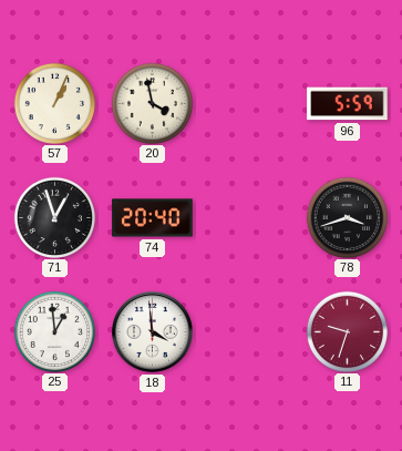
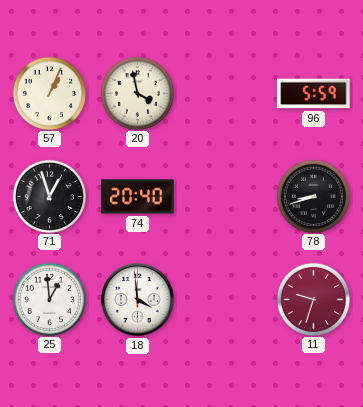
78: 3:42 -> 8:42
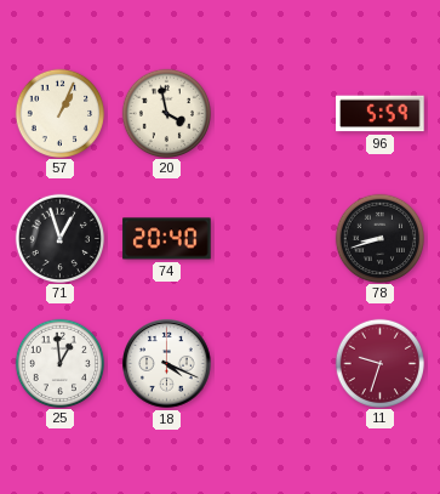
18: 3:59 -> 4:19
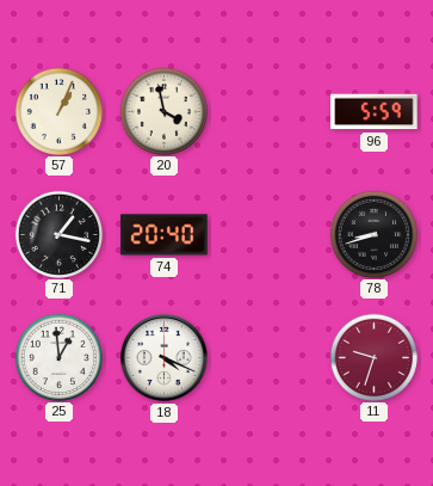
71: 12:57 -> 1:17
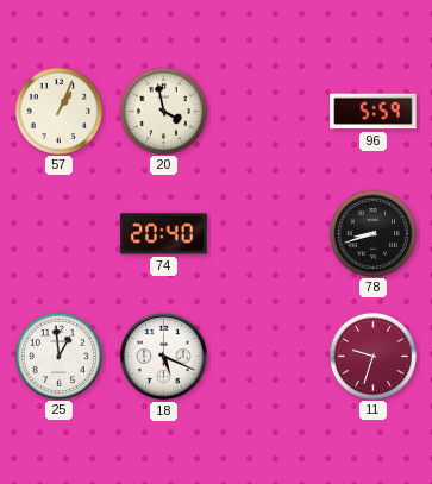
71: 1:17 -> none
18: 4:19 -> 5:19
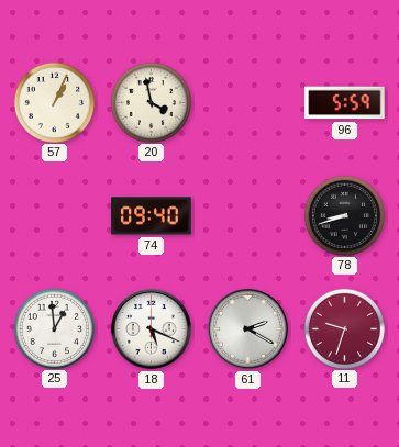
74: 20:40 -> 09:40
61: none -> 2:20
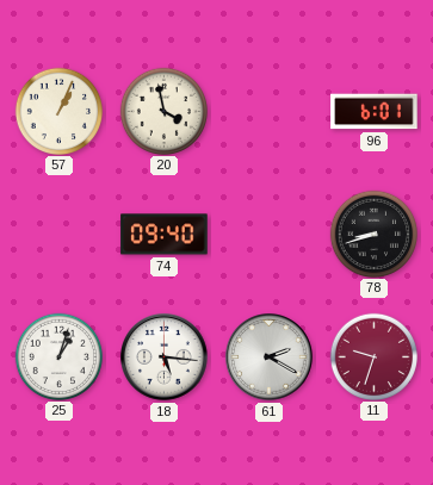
96: 5:59 -> 6:01
25: 12:59 -> 1:03
18: 5:19 -> 5:16
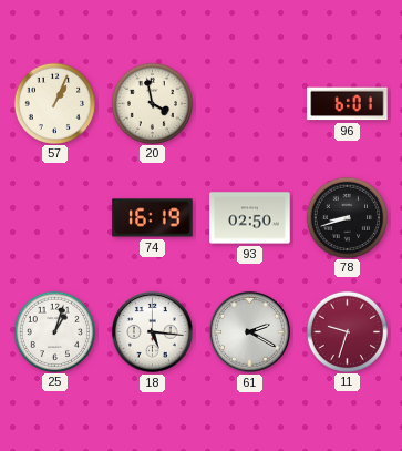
74: 09:40 -> 16:19
93: none -> 02:50
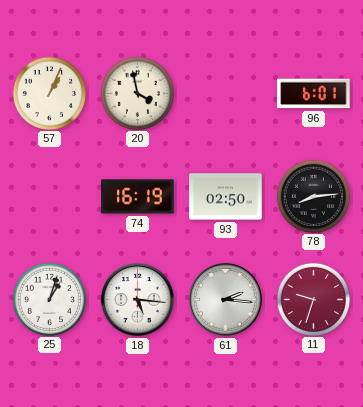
78: 8:42 -> 8:14
61: 2:20 -> 2:16
